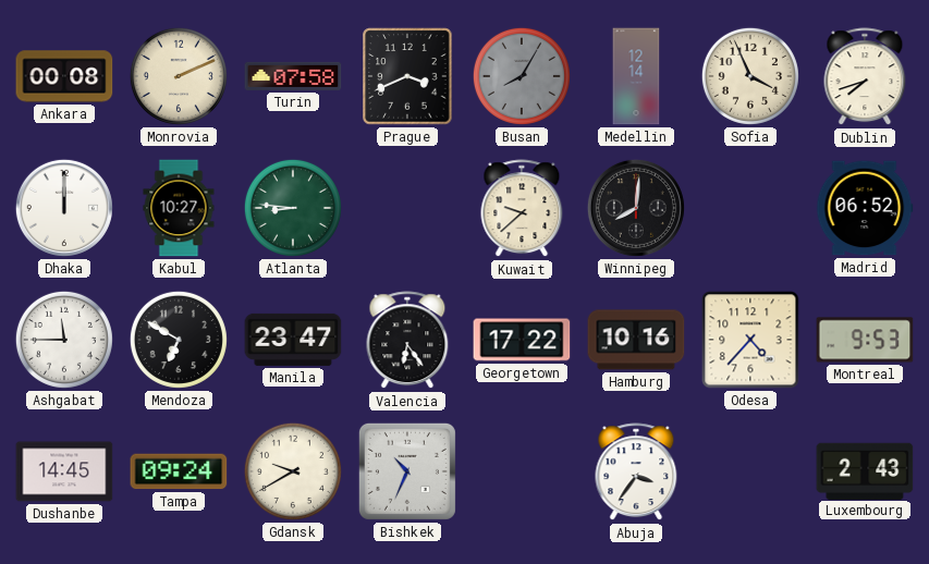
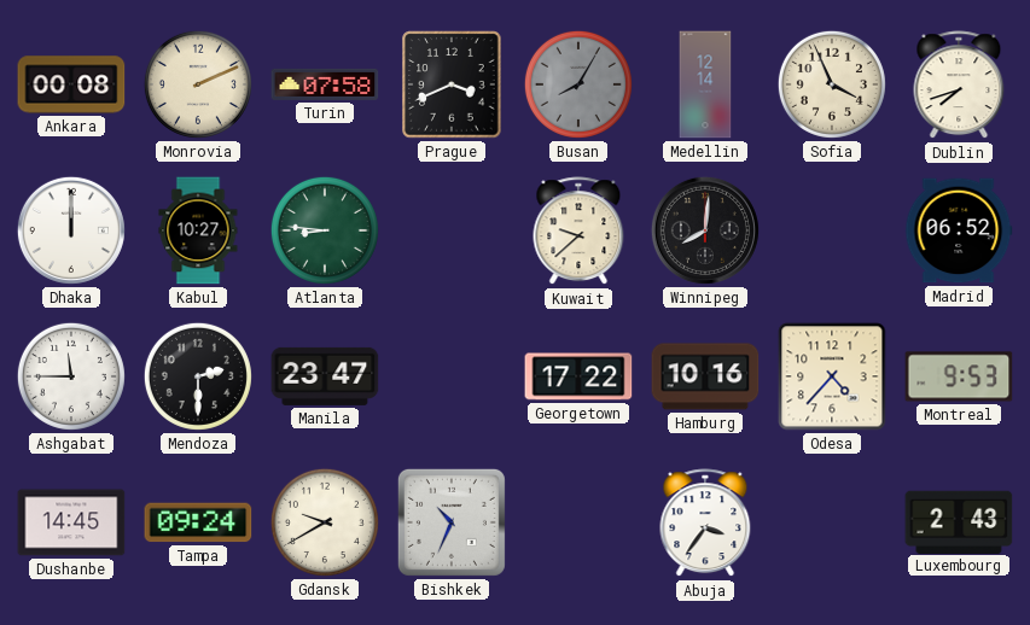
Mendoza: 6:50 -> 2:30
Valencia: 6:24 -> none
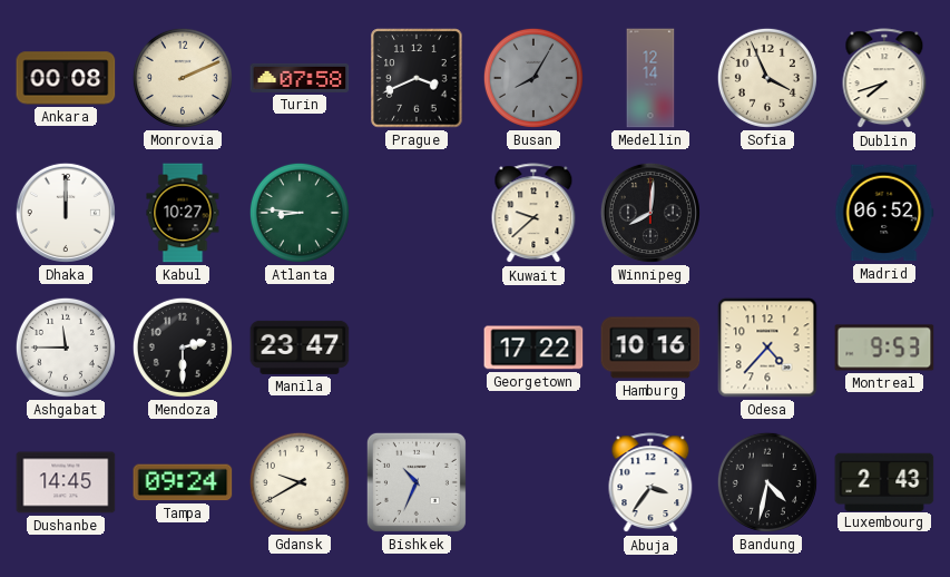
Bandung: none -> 4:32
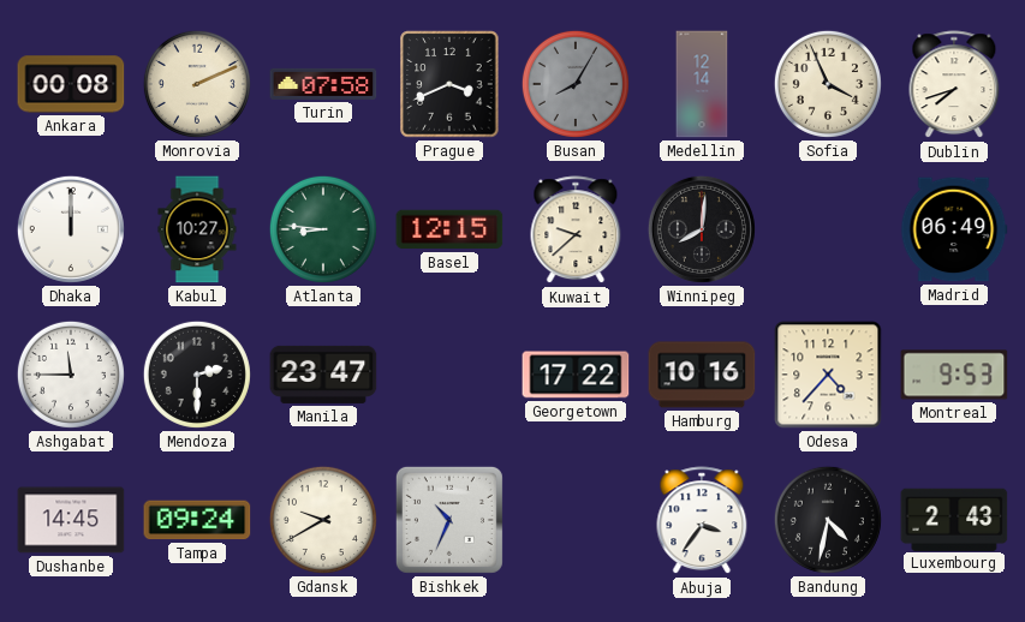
Basel: none -> 12:15
Madrid: 06:52 -> 06:49
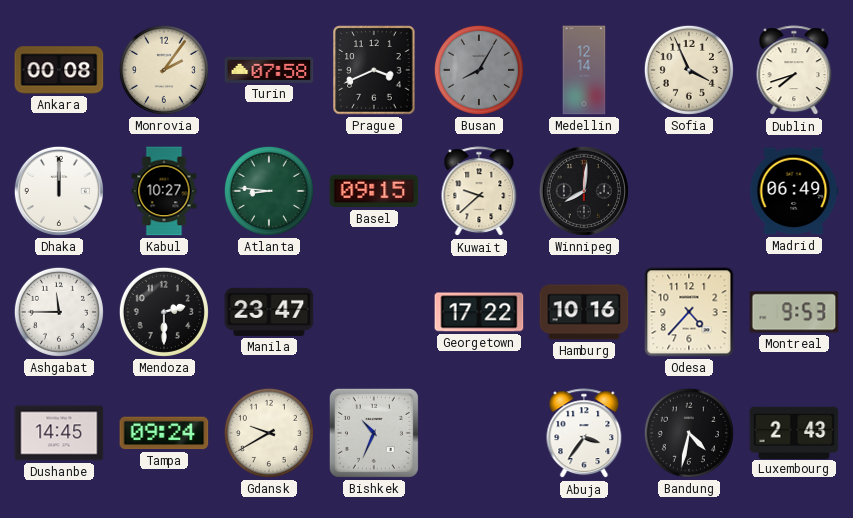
Monrovia: 2:11 -> 2:06
Basel: 12:15 -> 09:15
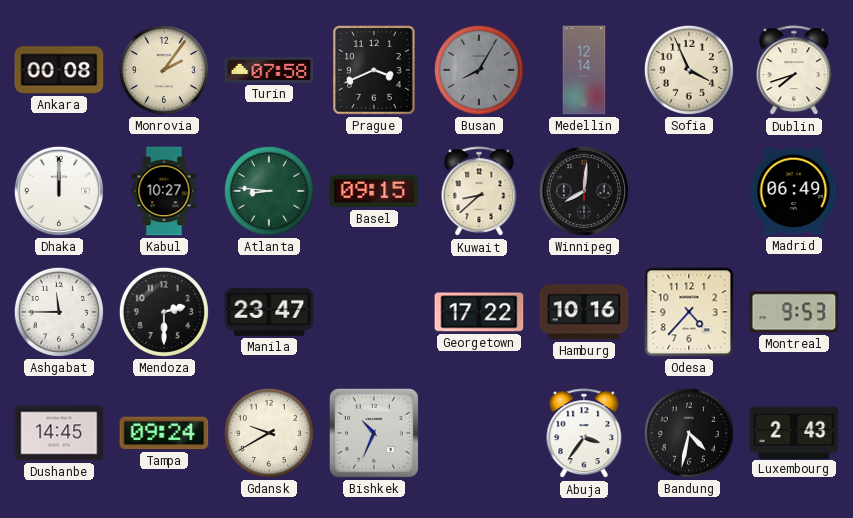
Kuwait: 9:38 -> 8:38
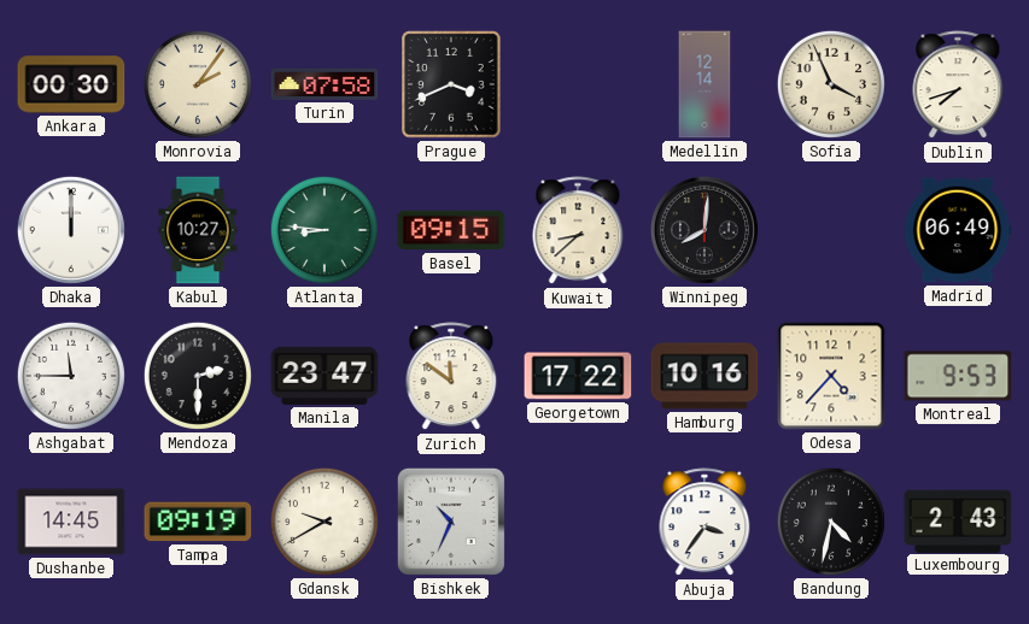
Ankara: 00:08 -> 00:30
Busan: 8:05 -> none
Zurich: none -> 11:51
Tampa: 09:24 -> 09:19
